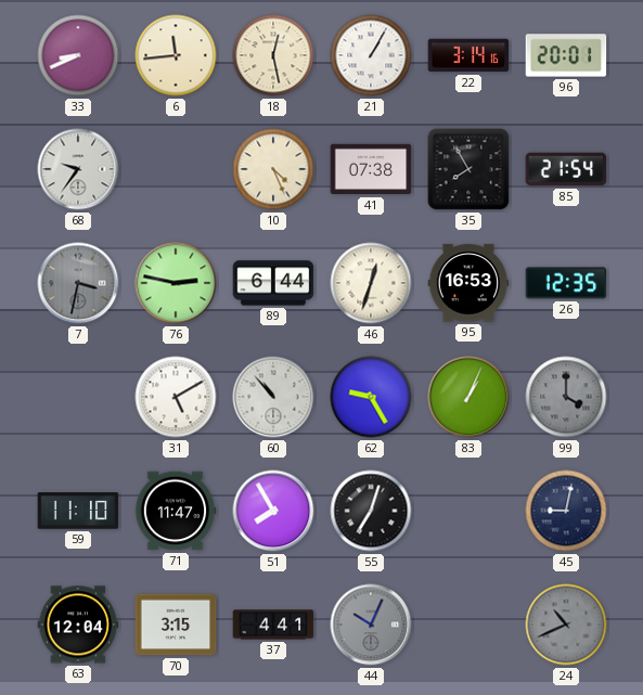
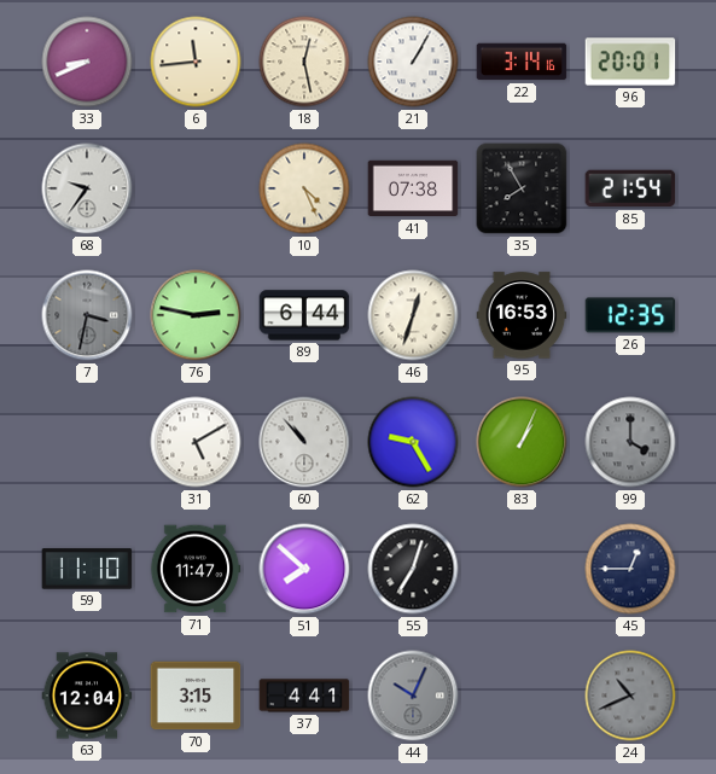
51: 7:55 -> 7:52
45: 9:02 -> 12:45
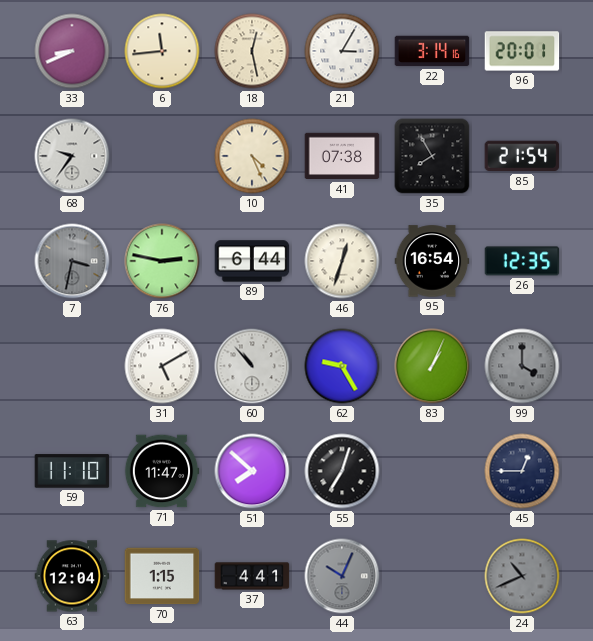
21: 1:05 -> 3:05
95: 16:53 -> 16:54
70: 3:15 -> 1:15
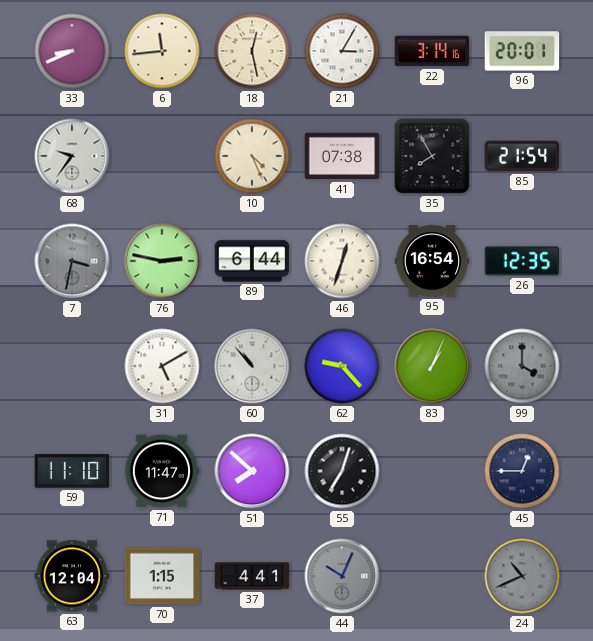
62: 9:25 -> 9:23
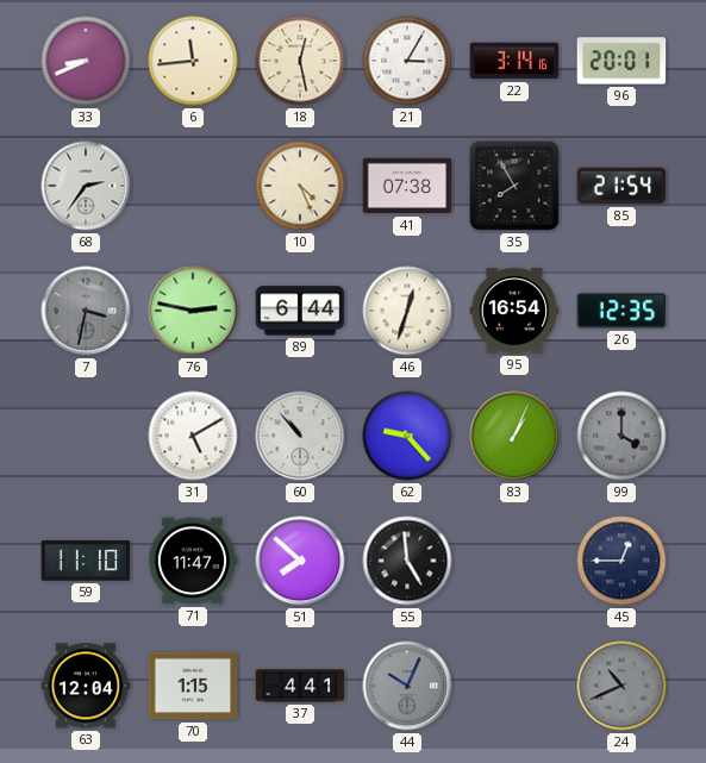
68: 9:36 -> 2:36
55: 7:03 -> 4:59
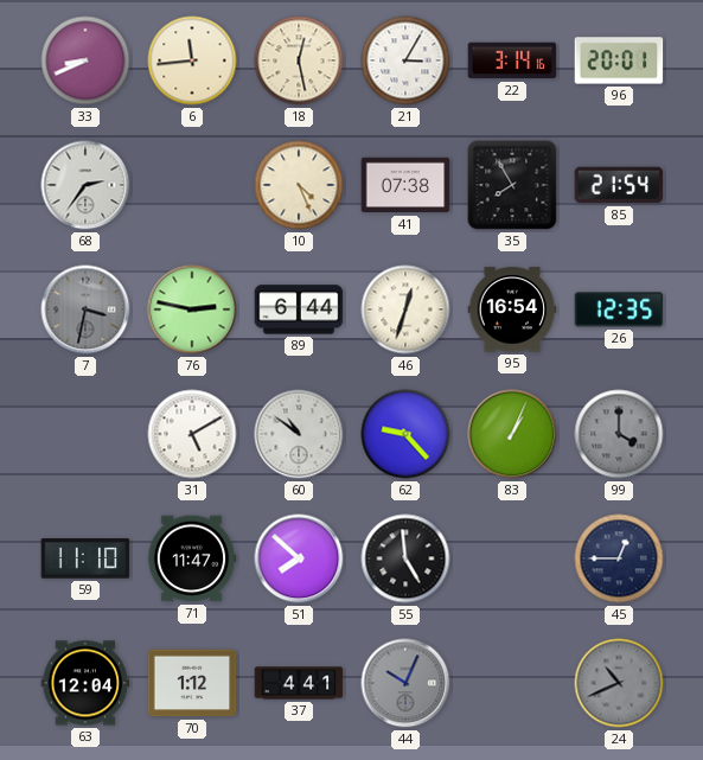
60: 10:53 -> 10:51
70: 1:15 -> 1:12
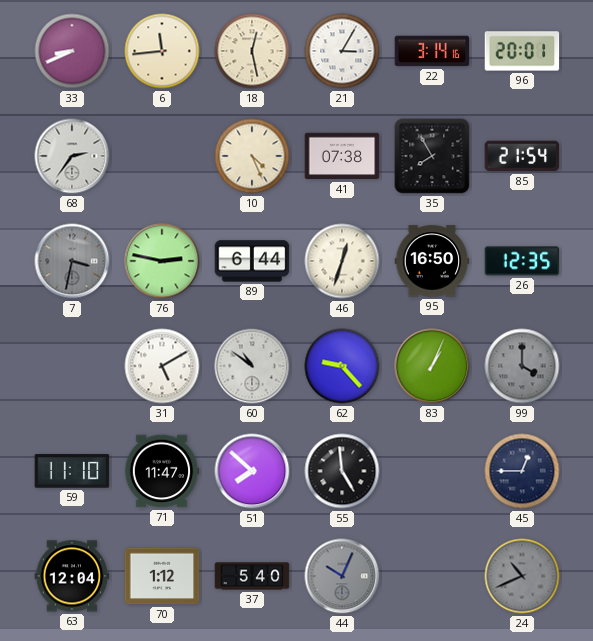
95: 16:54 -> 16:50
37: 4:41 -> 5:40
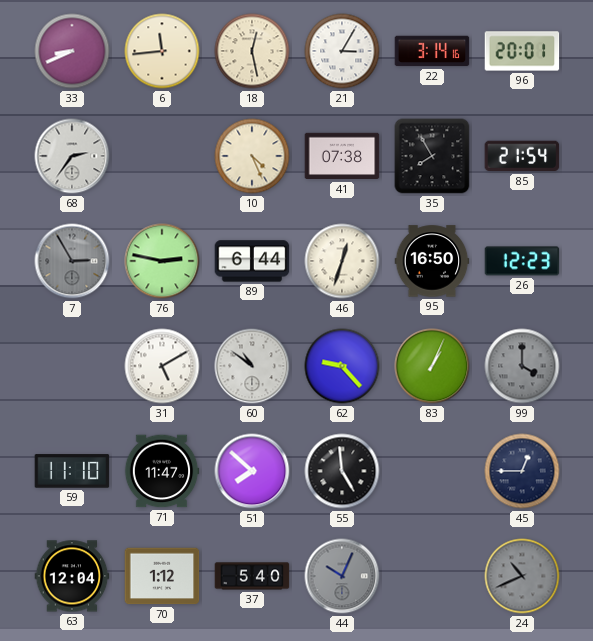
7: 3:32 -> 2:55
26: 12:35 -> 12:23
